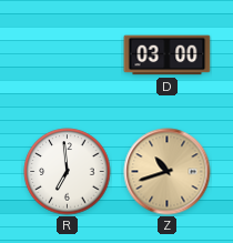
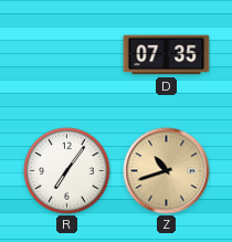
D: 03:00 -> 07:35
R: 6:59 -> 7:06
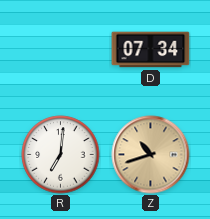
D: 07:35 -> 07:34
R: 7:06 -> 7:01
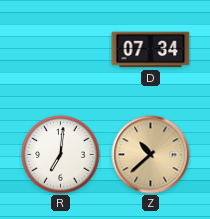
Z: 10:42 -> 10:38
